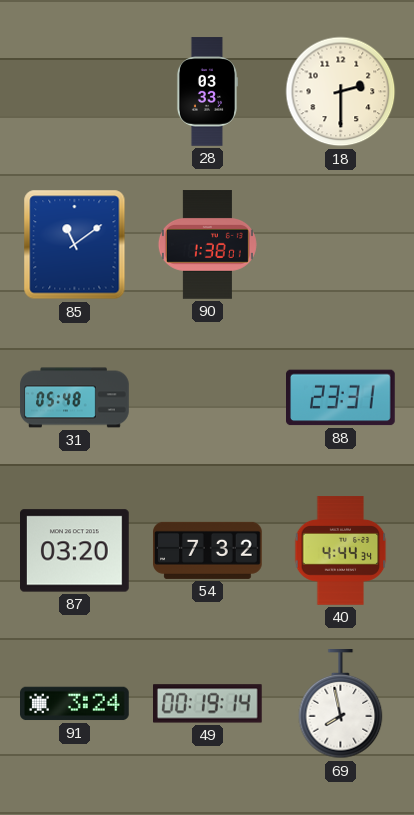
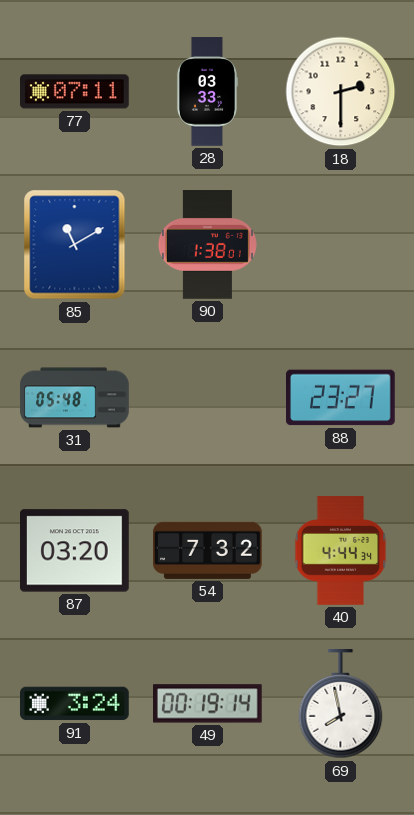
77: none -> 07:11
85: 11:09 -> 11:10
88: 23:31 -> 23:27
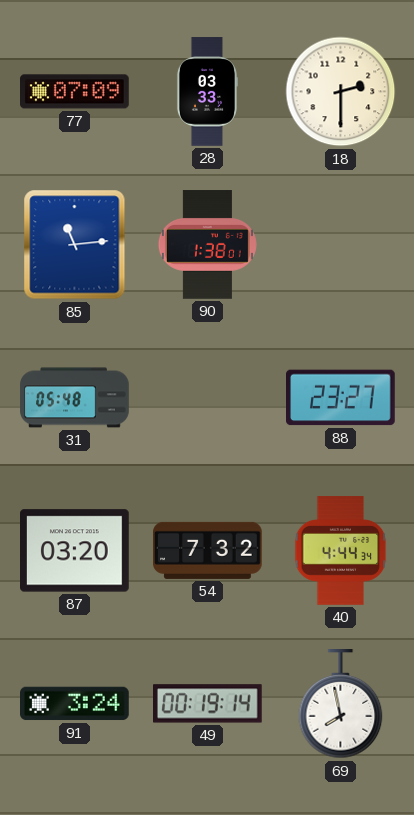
77: 07:11 -> 07:09
85: 11:10 -> 11:14
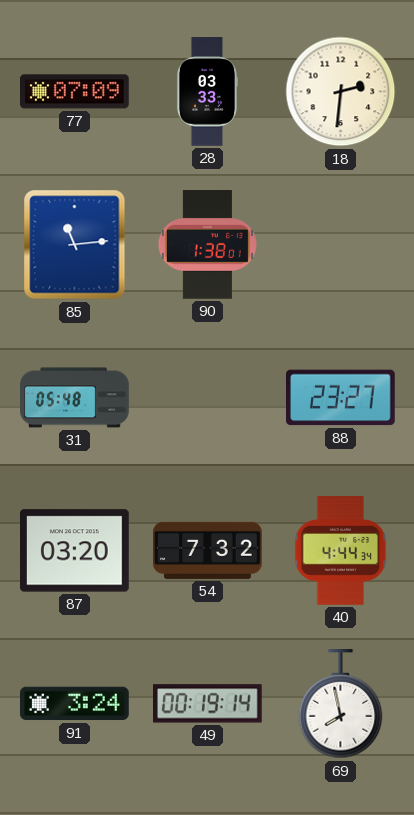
18: 2:30 -> 2:31
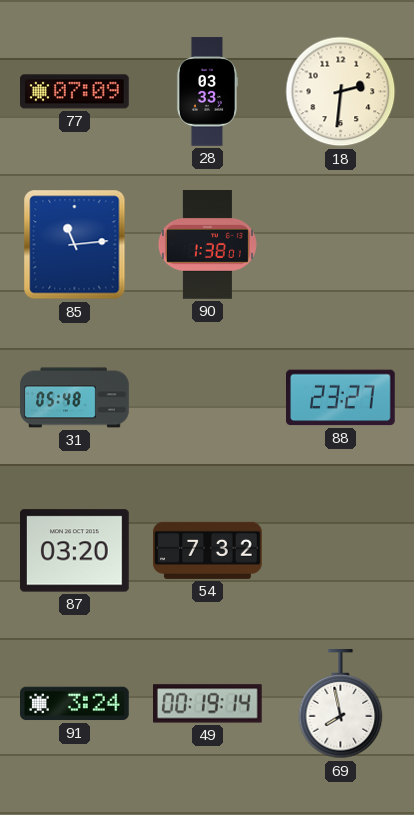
40: 4:44 -> none
